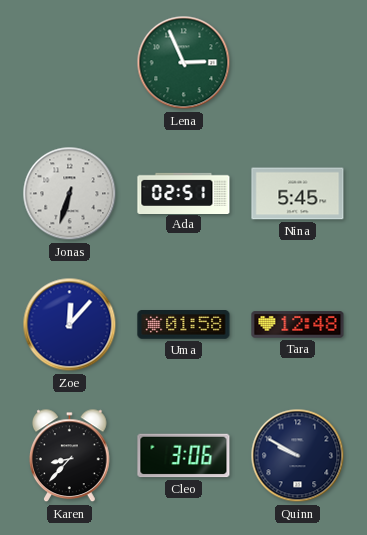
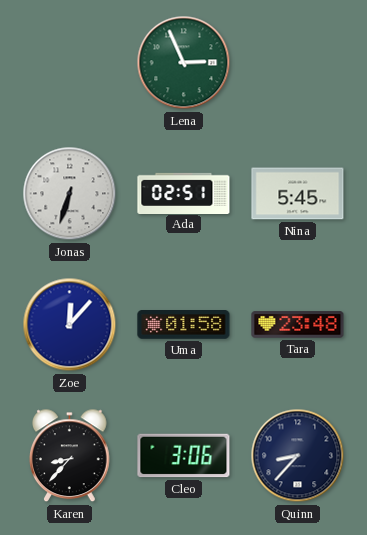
Tara: 12:48 -> 23:48
Quinn: 9:50 -> 8:37
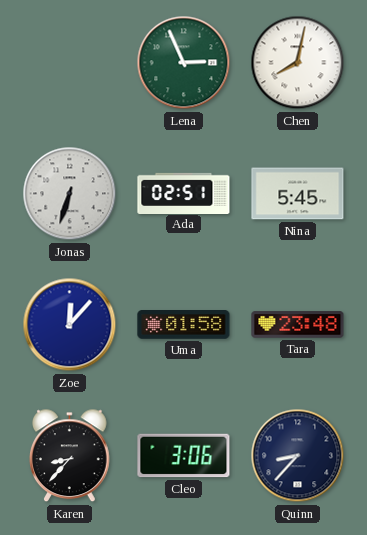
Chen: none -> 8:02
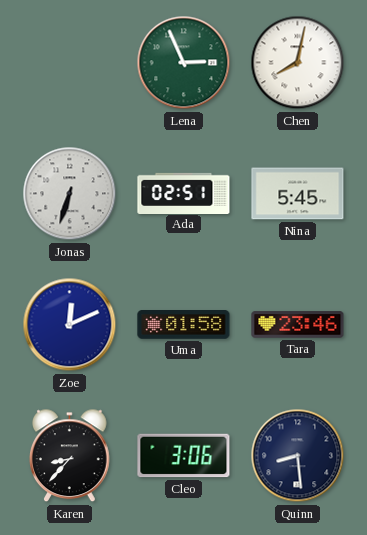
Zoe: 12:07 -> 12:11
Tara: 23:48 -> 23:46
Quinn: 8:37 -> 8:29
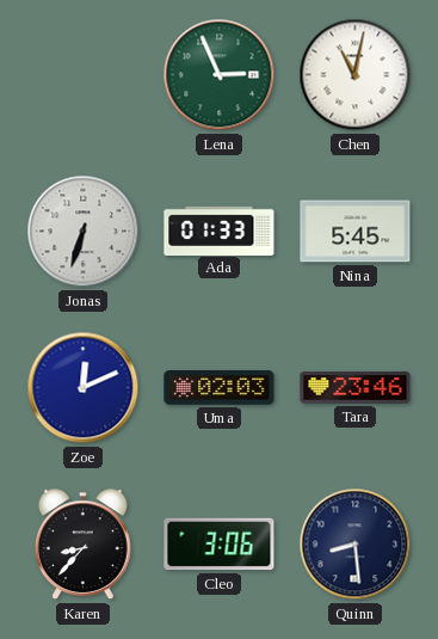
Chen: 8:02 -> 11:02
Ada: 02:51 -> 01:33
Uma: 01:58 -> 02:03
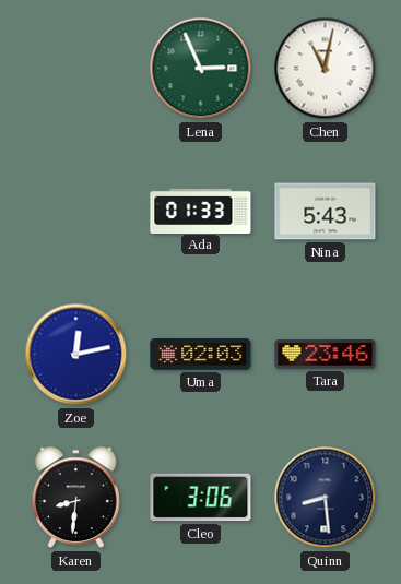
Jonas: 6:33 -> none
Nina: 5:45 -> 5:43
Zoe: 12:11 -> 12:13
Karen: 8:37 -> 8:31
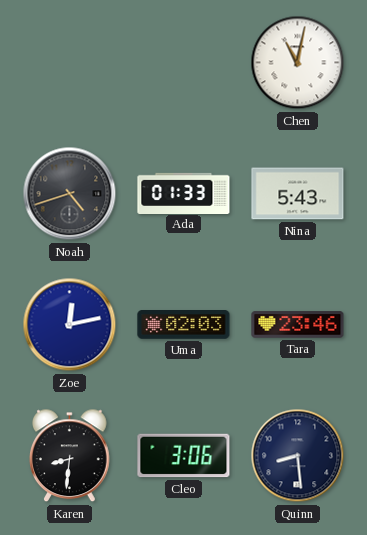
Lena: 2:56 -> none
Noah: none -> 4:42
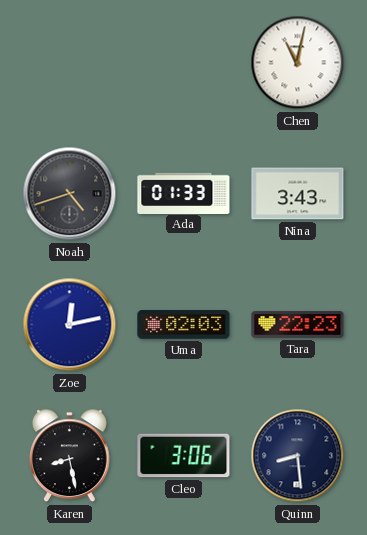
Nina: 5:43 -> 3:43
Tara: 23:46 -> 22:23
Karen: 8:31 -> 8:28
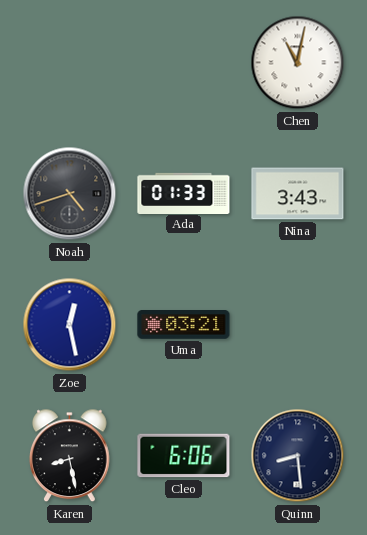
Zoe: 12:13 -> 12:28
Uma: 02:03 -> 03:21
Tara: 22:23 -> none
Cleo: 3:06 -> 6:06
